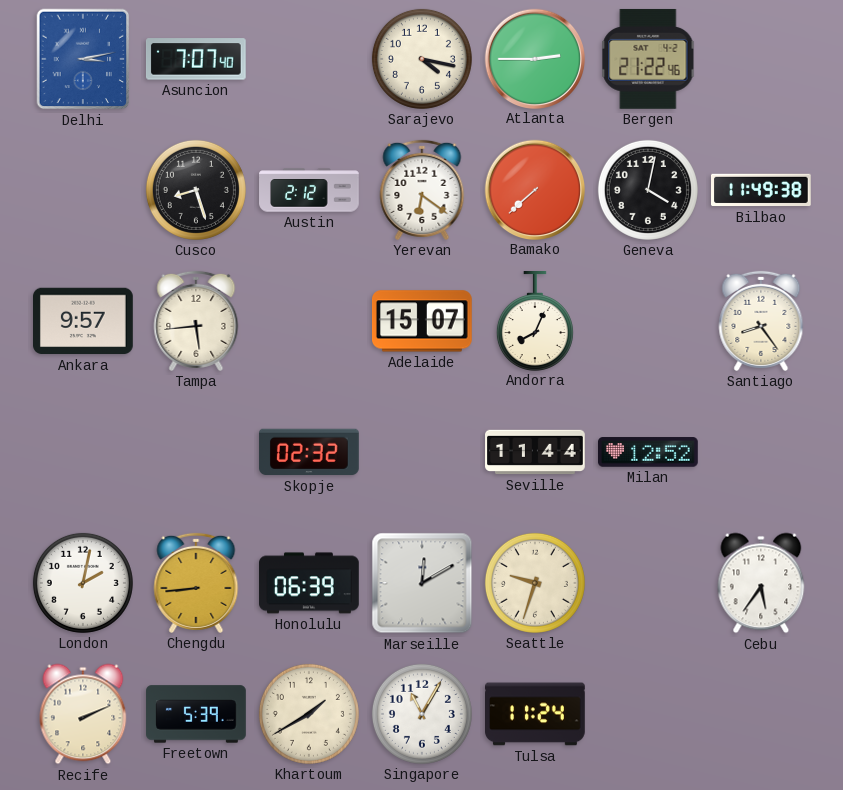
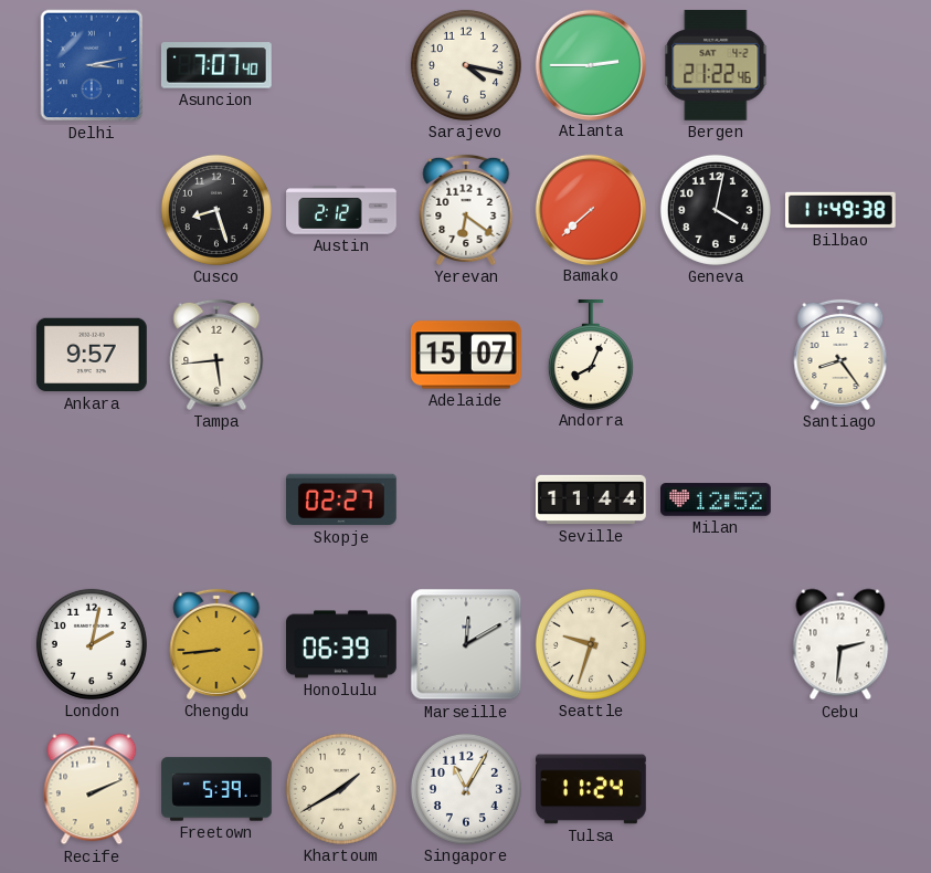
Skopje: 02:32 -> 02:27
Cebu: 5:36 -> 2:31
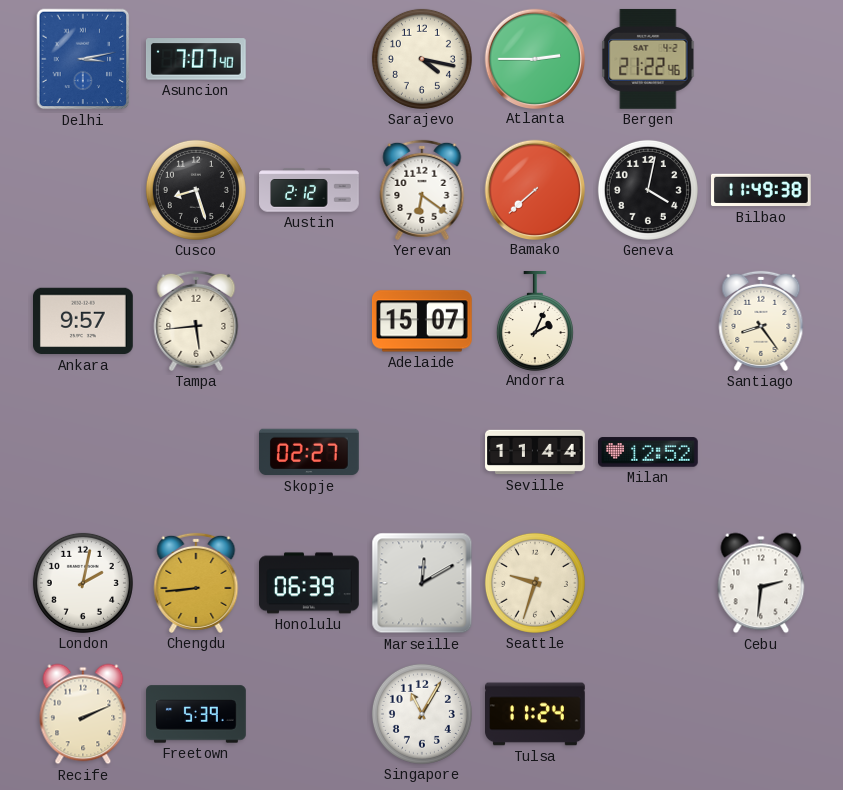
Andorra: 8:04 -> 2:04
Khartoum: 1:40 -> none
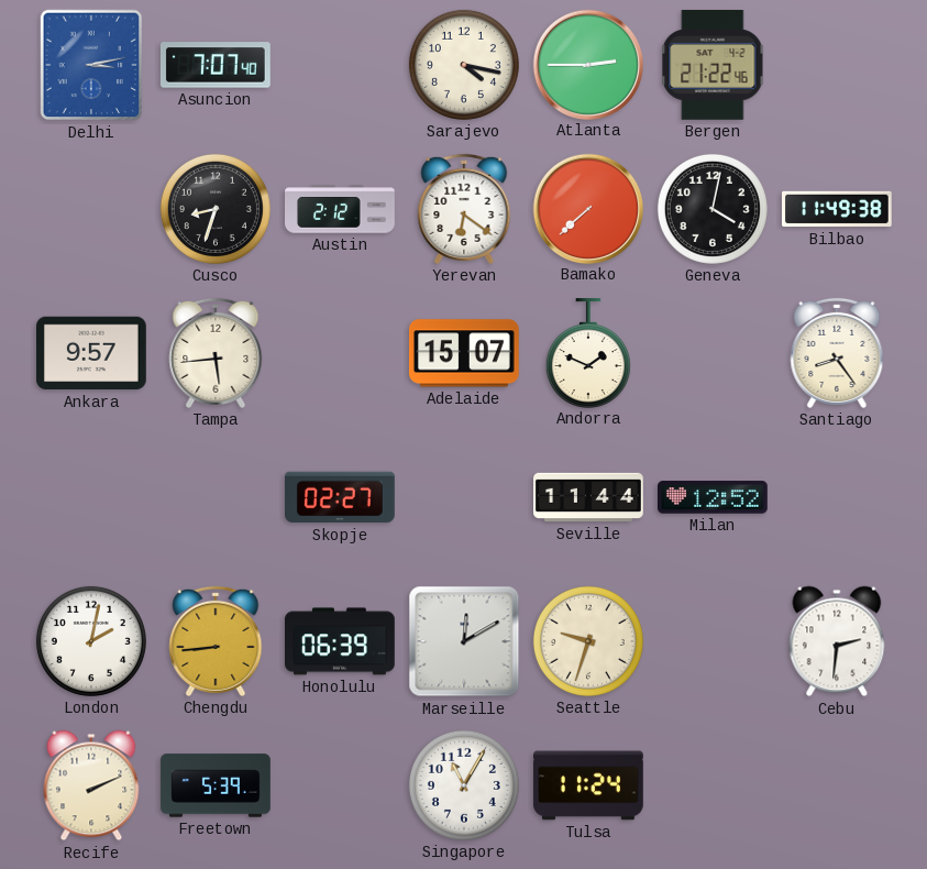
Cusco: 8:27 -> 8:33
Andorra: 2:04 -> 1:49
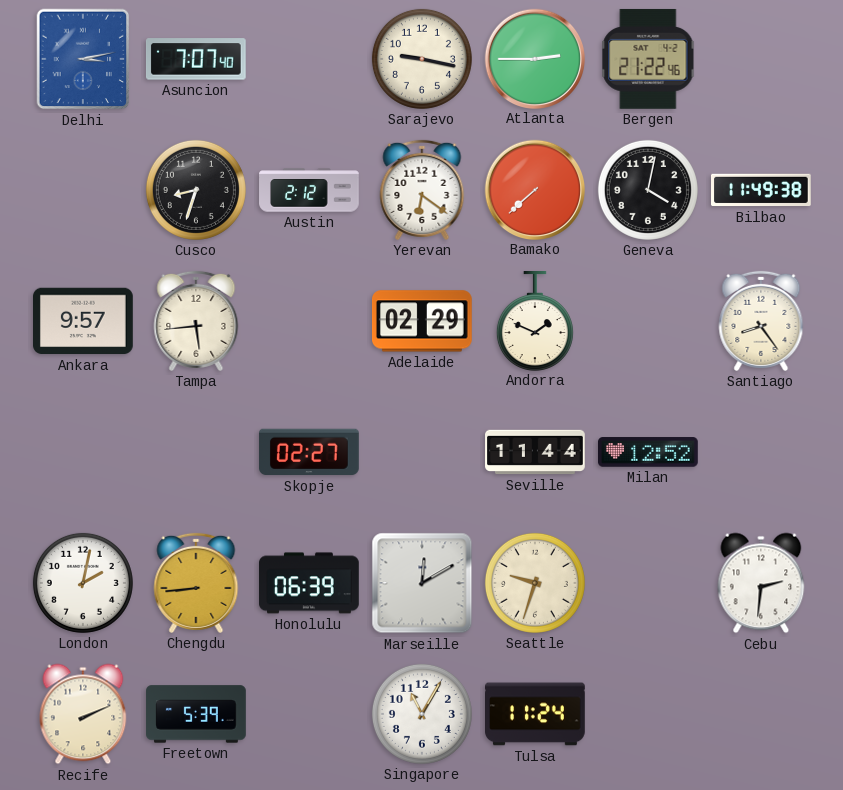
Sarajevo: 4:17 -> 9:17
Adelaide: 15:07 -> 02:29
